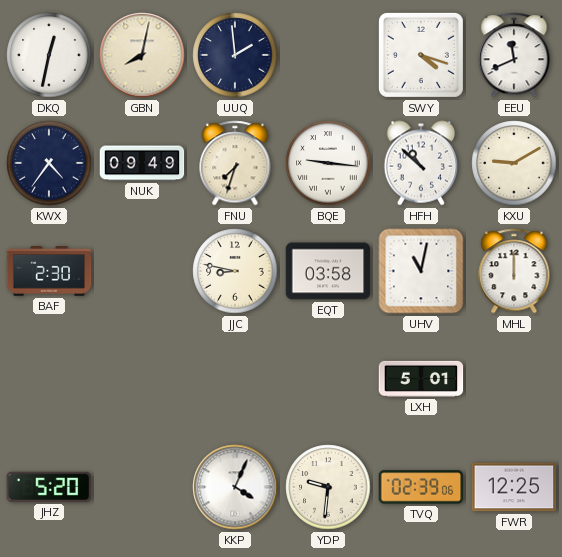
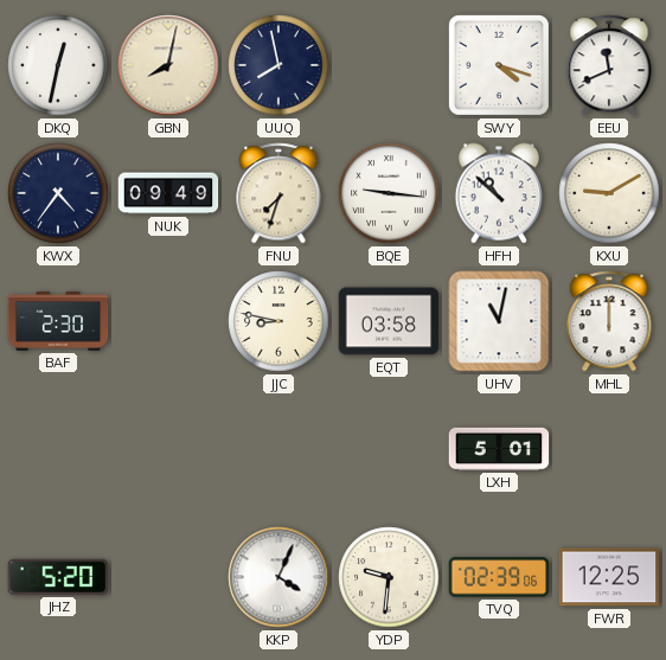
UUQ: 1:59 -> 7:58
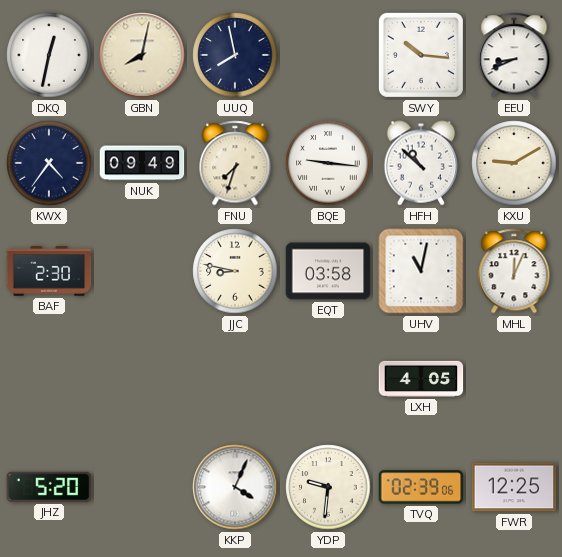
SWY: 4:18 -> 10:16
EEU: 11:41 -> 8:41
MHL: 12:00 -> 12:04
LXH: 5:01 -> 4:05
